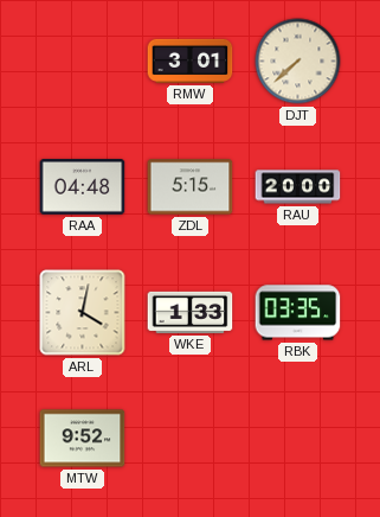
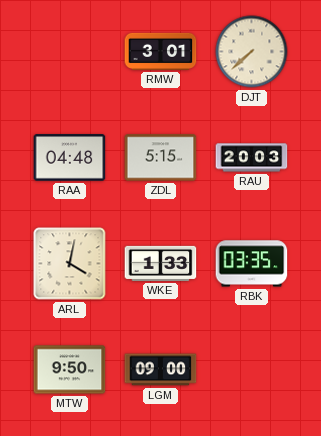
RAU: 20:00 -> 20:03
MTW: 9:52 -> 9:50
LGM: none -> 09:00
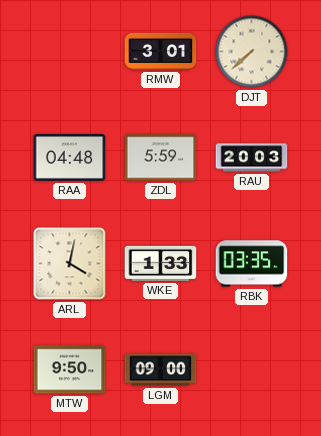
ZDL: 5:15 -> 5:59
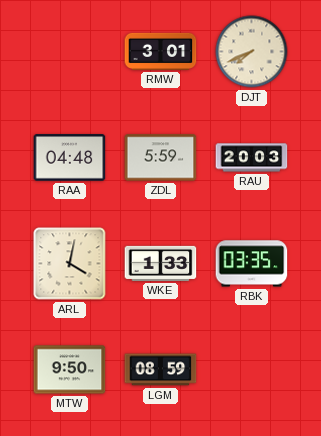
DJT: 7:38 -> 7:41
LGM: 09:00 -> 08:59
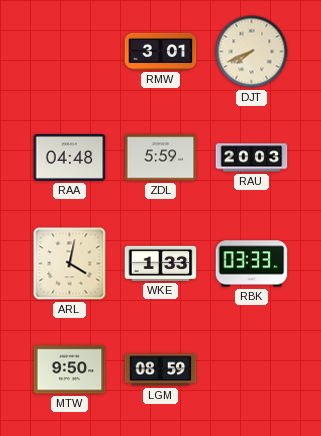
RBK: 03:35 -> 03:33
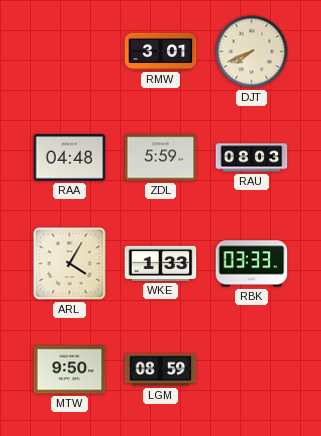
RAU: 20:03 -> 08:03
ARL: 4:02 -> 4:05
